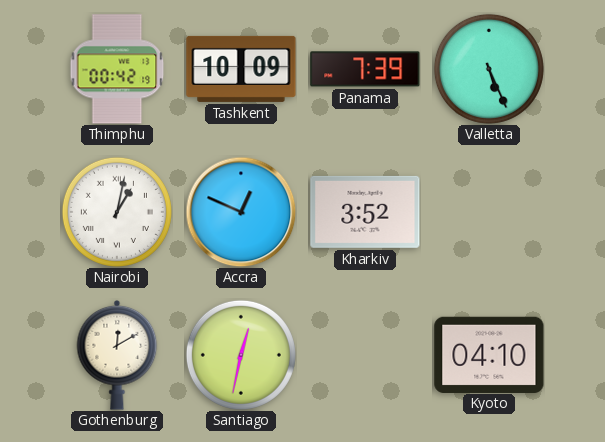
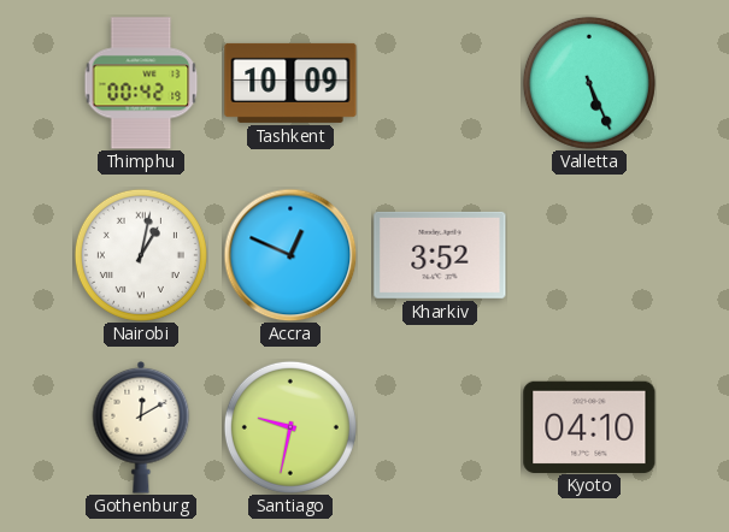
Panama: 7:39 -> none
Santiago: 12:32 -> 9:32
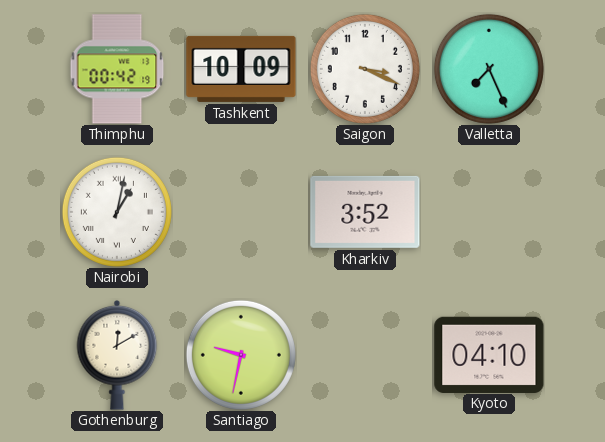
Saigon: none -> 3:19
Valletta: 5:26 -> 7:26
Accra: 12:49 -> none
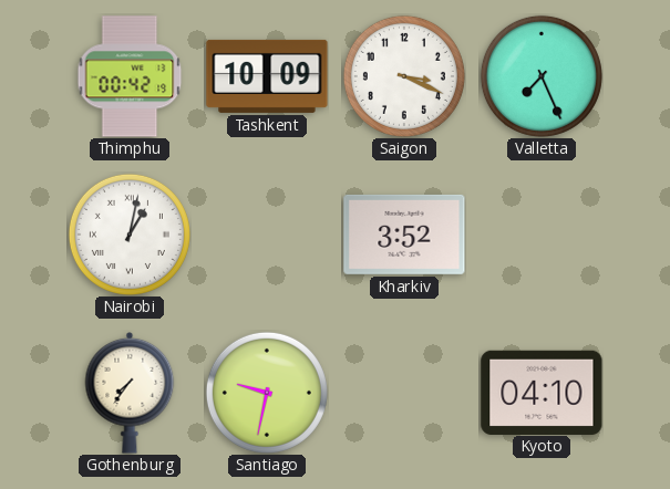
Gothenburg: 12:10 -> 7:36
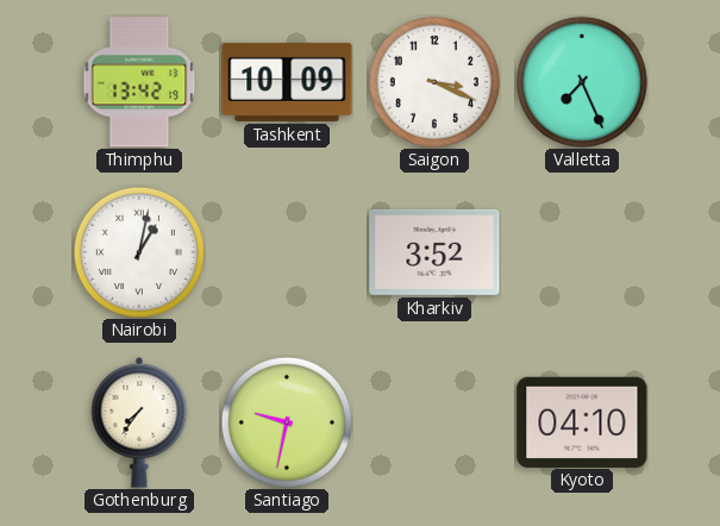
Thimphu: 00:42 -> 13:42
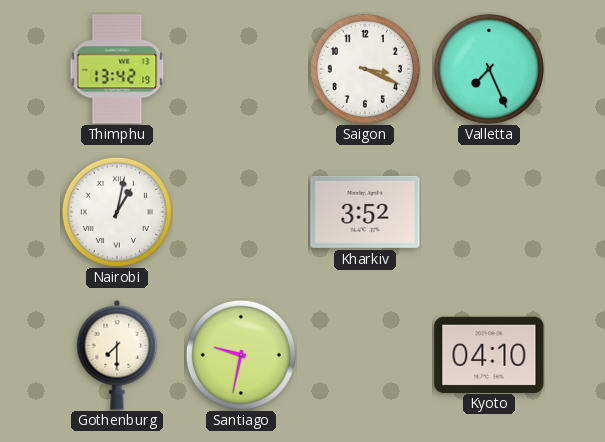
Tashkent: 10:09 -> none
Gothenburg: 7:36 -> 7:30
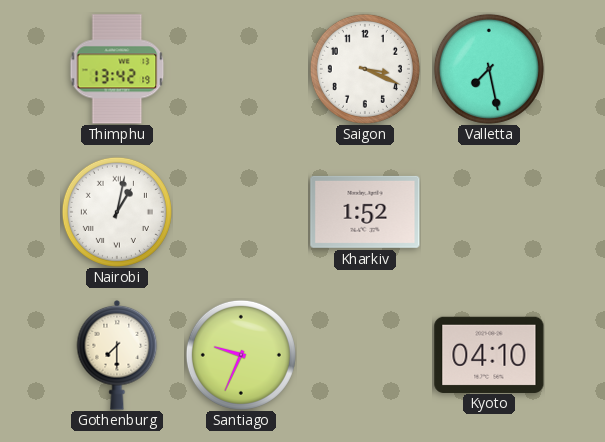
Valletta: 7:26 -> 7:28
Kharkiv: 3:52 -> 1:52
Santiago: 9:32 -> 9:34
